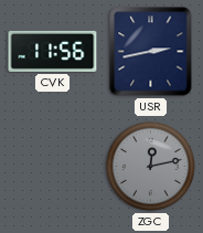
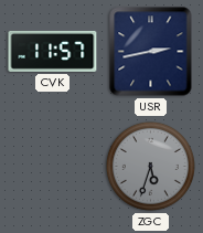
CVK: 11:56 -> 11:57
ZGC: 12:13 -> 5:33
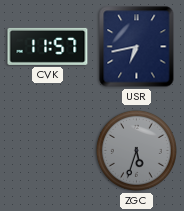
USR: 2:43 -> 6:43
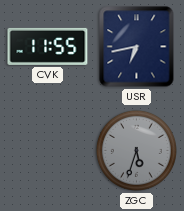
CVK: 11:57 -> 11:55
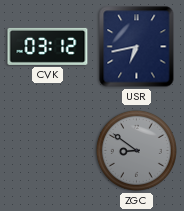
CVK: 11:55 -> 03:12
ZGC: 5:33 -> 8:51
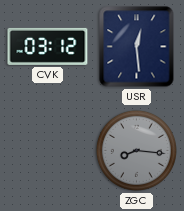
USR: 6:43 -> 12:29
ZGC: 8:51 -> 8:16
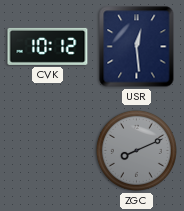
CVK: 03:12 -> 10:12
ZGC: 8:16 -> 8:11
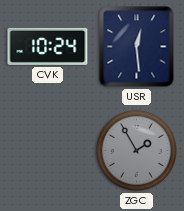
CVK: 10:12 -> 10:24
ZGC: 8:11 -> 1:55
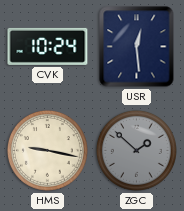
HMS: none -> 9:17
ZGC: 1:55 -> 1:52
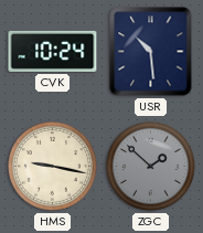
USR: 12:29 -> 10:29
